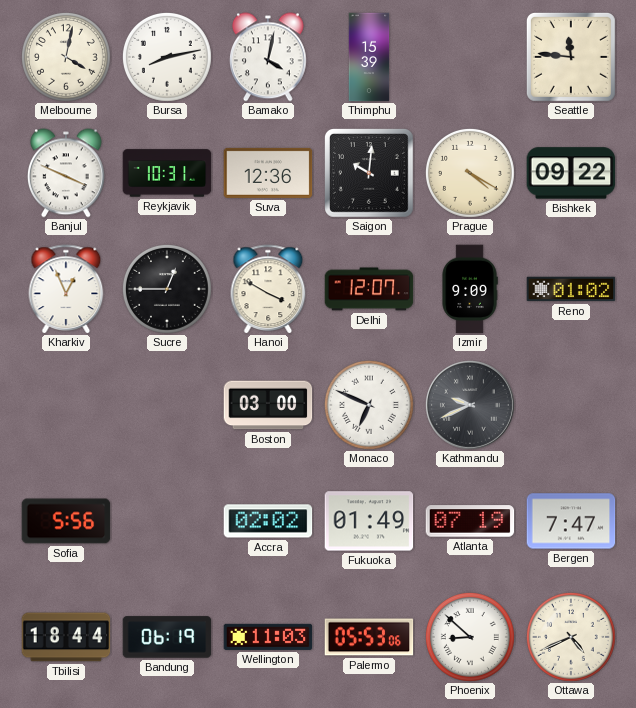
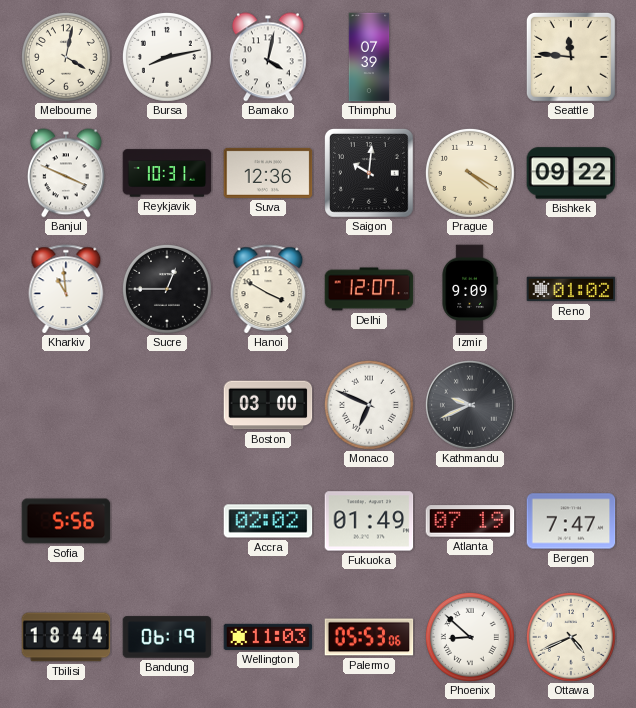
Thimphu: 15:39 -> 07:39
Kharkiv: 12:56 -> 10:59
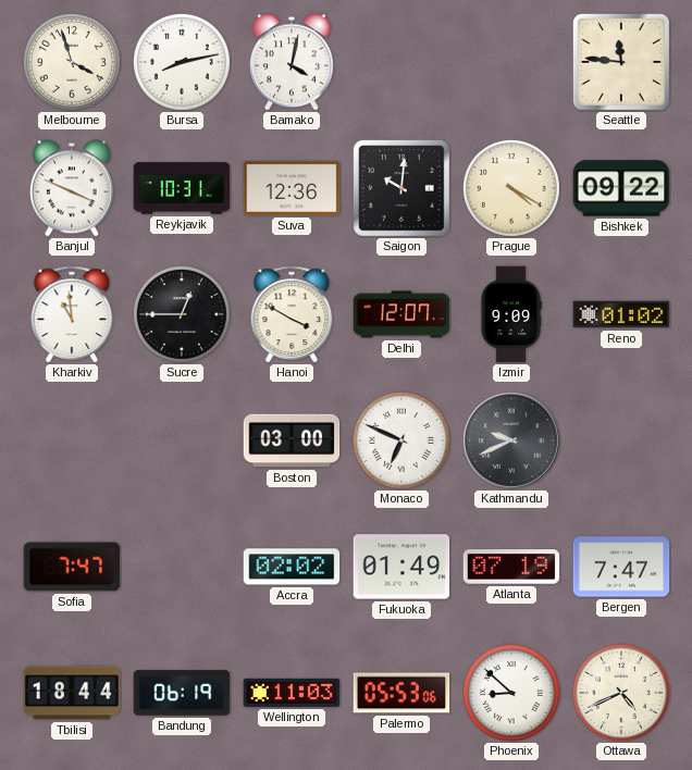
Melbourne: 4:02 -> 3:57
Thimphu: 07:39 -> none
Sofia: 5:56 -> 7:47
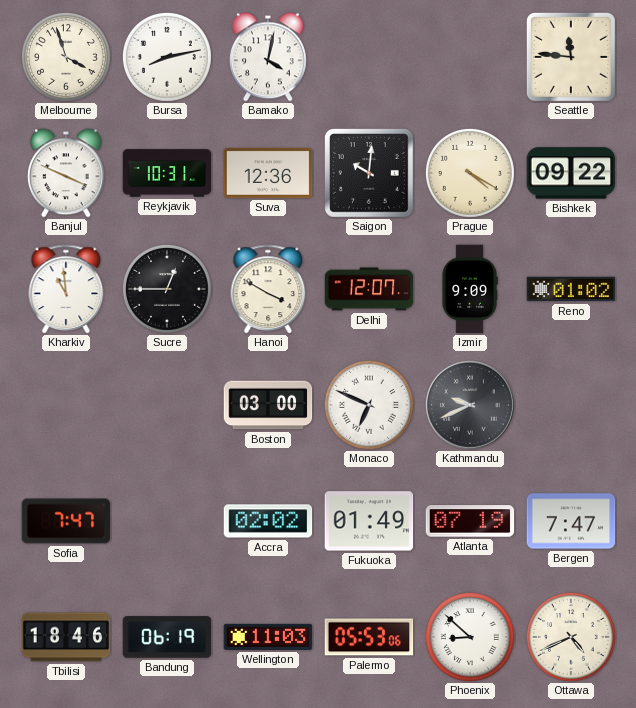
Tbilisi: 18:44 -> 18:46
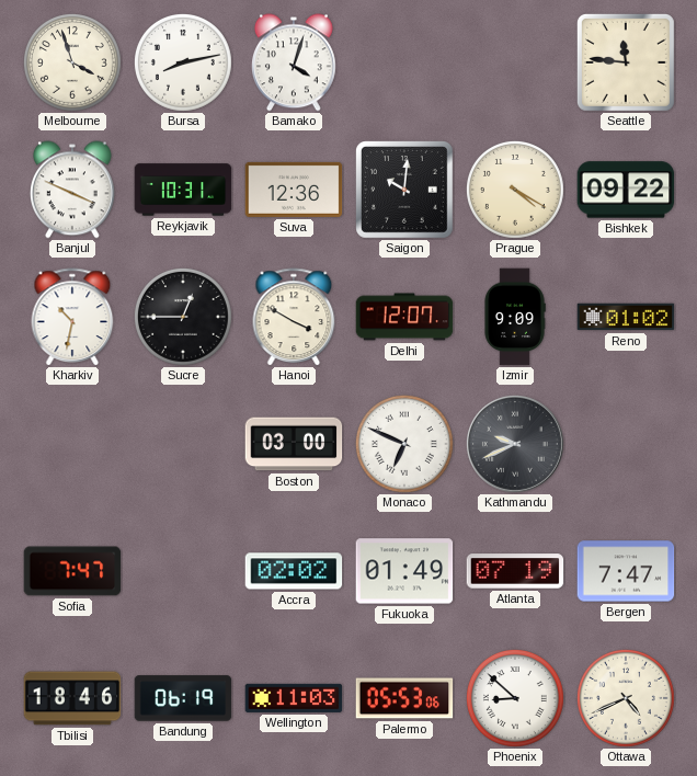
Bamako: 4:02 -> 4:03
Kharkiv: 10:59 -> 10:32
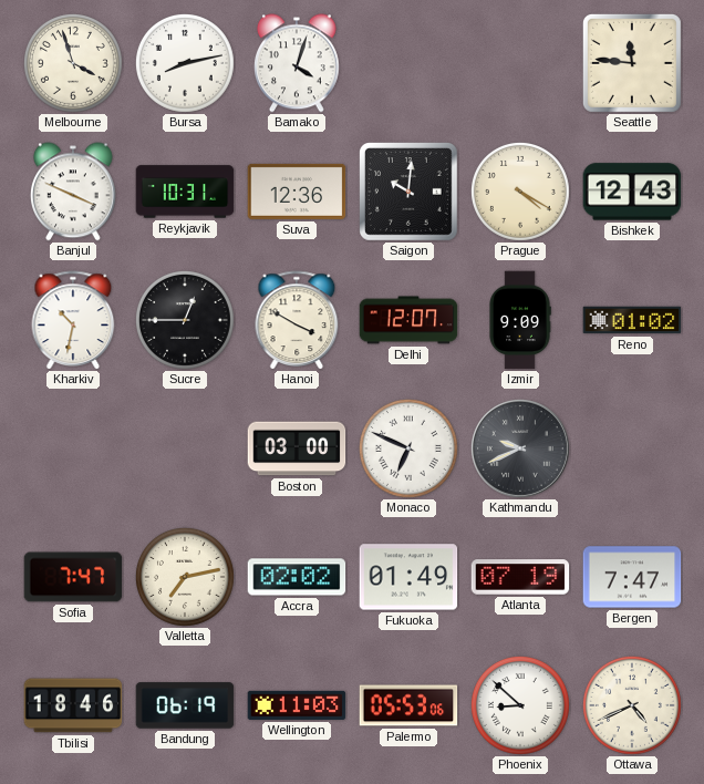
Bishkek: 09:22 -> 12:43
Valletta: none -> 7:13
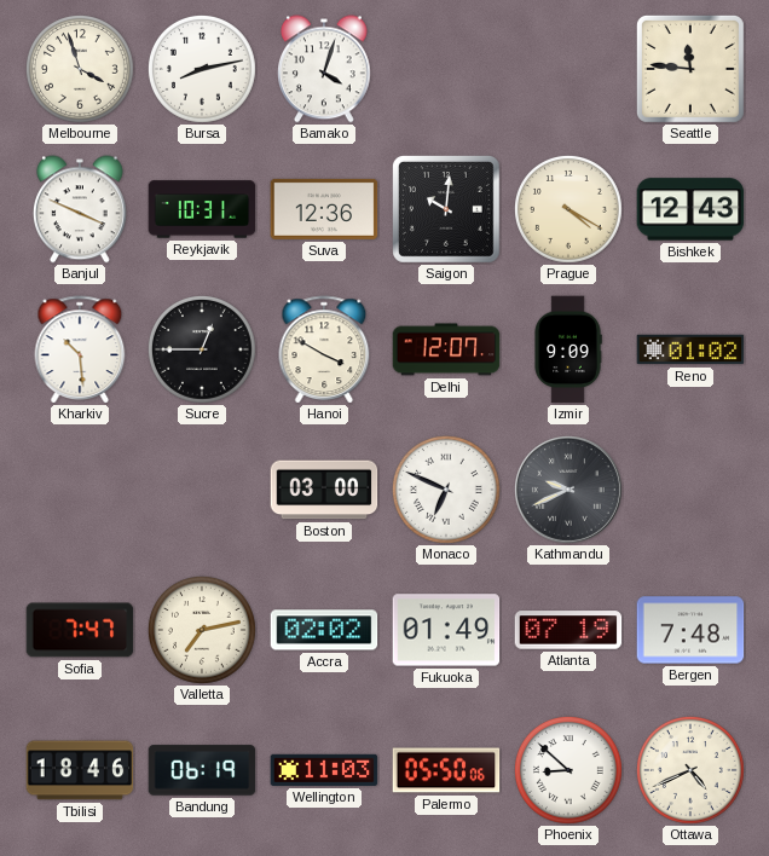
Kharkiv: 10:32 -> 10:29
Bergen: 7:47 -> 7:48
Palermo: 05:53 -> 05:50
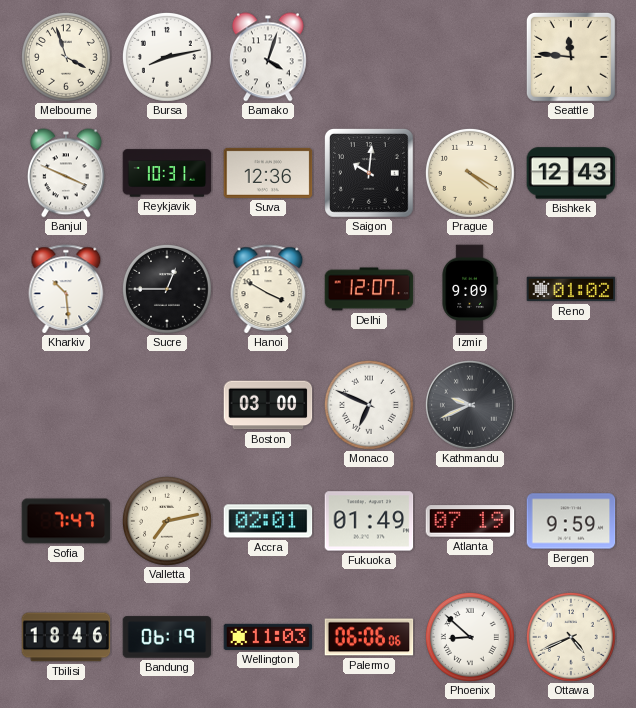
Accra: 02:02 -> 02:01
Bergen: 7:48 -> 9:59
Palermo: 05:50 -> 06:06
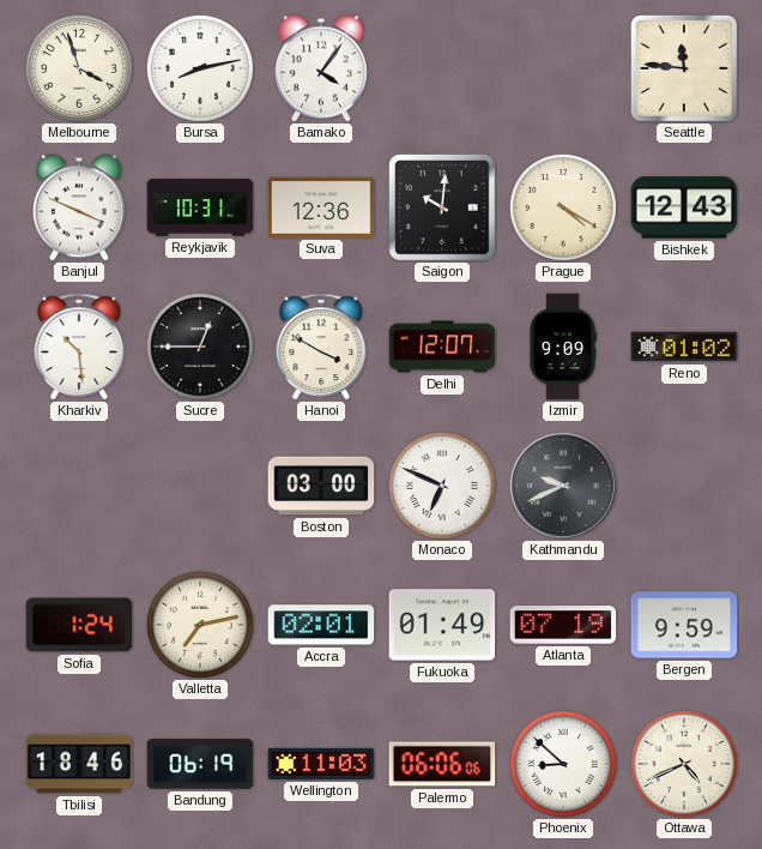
Bamako: 4:03 -> 4:06
Sofia: 7:47 -> 1:24
